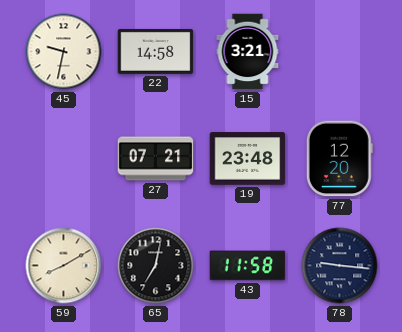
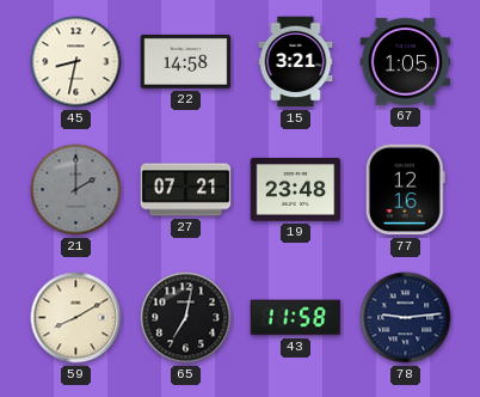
45: 9:32 -> 8:32
67: none -> 1:05
21: none -> 2:00
77: 12:20 -> 12:16
78: 9:16 -> 9:14
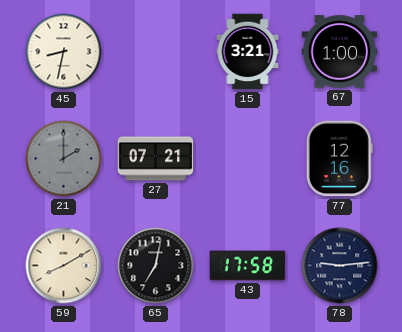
22: 14:58 -> none
67: 1:05 -> 1:00
19: 23:48 -> none
43: 11:58 -> 17:58
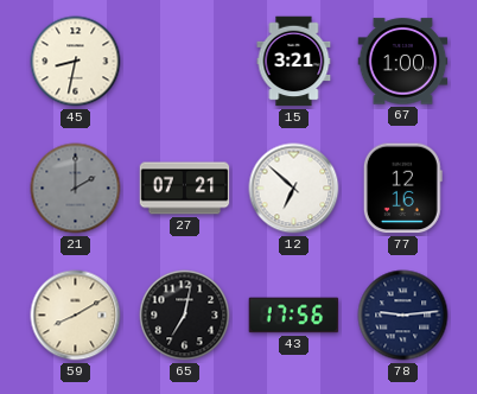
12: none -> 6:52
43: 17:58 -> 17:56
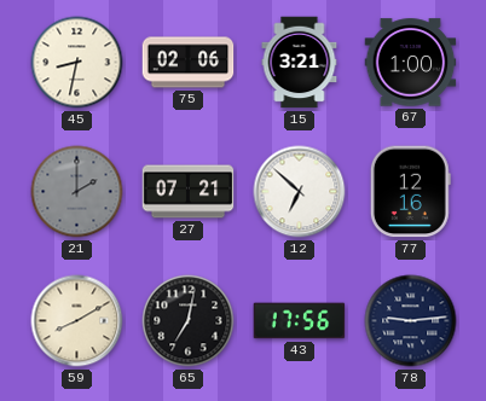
75: none -> 02:06
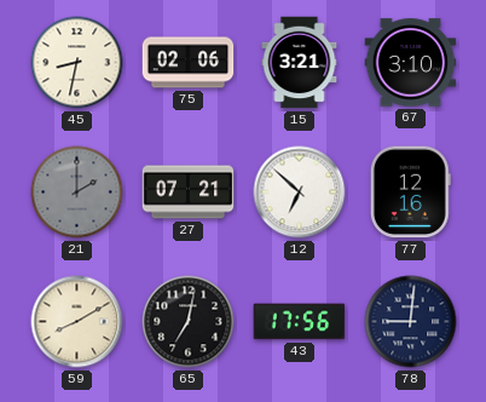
67: 1:00 -> 3:10
78: 9:14 -> 9:01
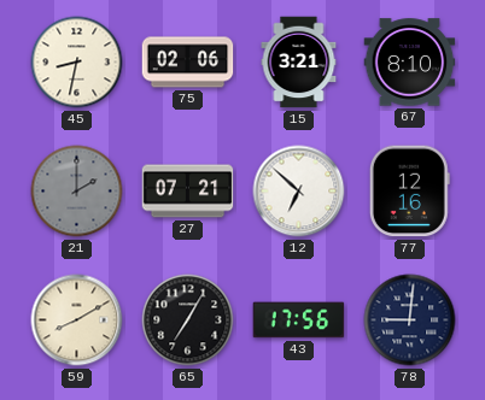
67: 3:10 -> 8:10
65: 7:02 -> 7:05
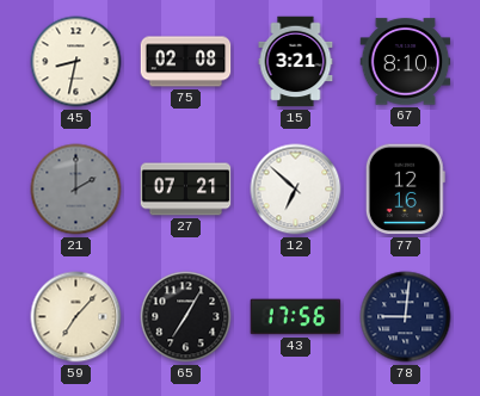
75: 02:06 -> 02:08
59: 8:10 -> 7:07
